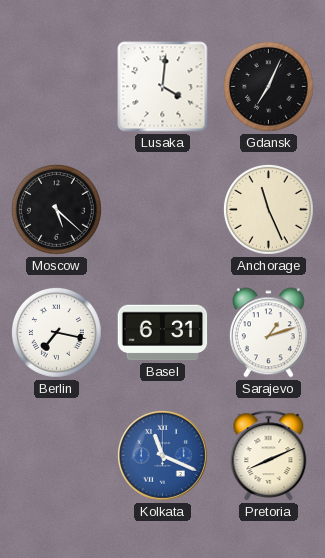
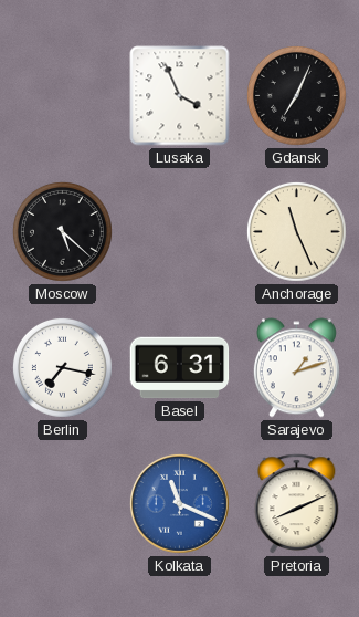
Lusaka: 4:01 -> 3:56
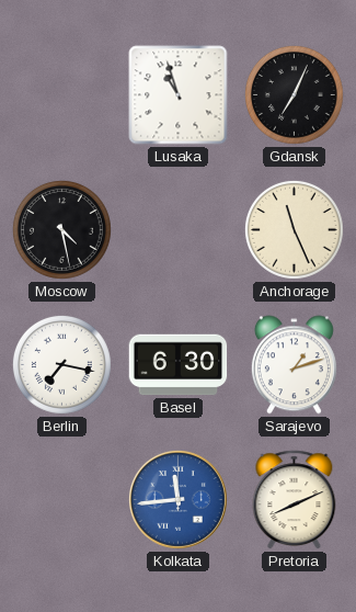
Lusaka: 3:56 -> 10:57
Moscow: 5:22 -> 4:28
Basel: 6:31 -> 6:30
Kolkata: 11:19 -> 11:44
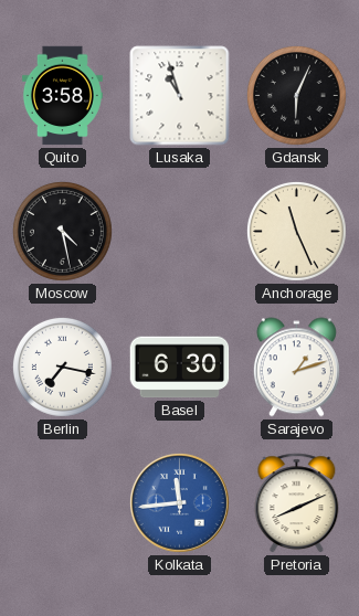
Quito: none -> 3:58
Gdansk: 7:04 -> 6:04
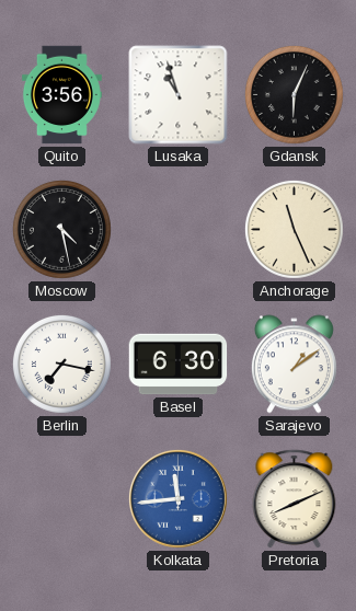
Quito: 3:58 -> 3:56
Sarajevo: 1:12 -> 1:09
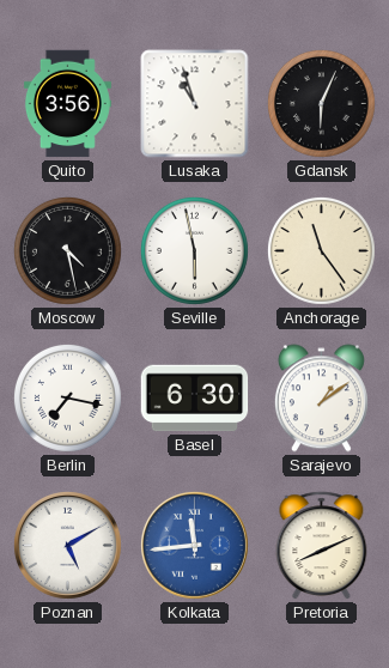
Seville: none -> 5:58
Anchorage: 11:26 -> 11:24
Poznan: none -> 5:10
